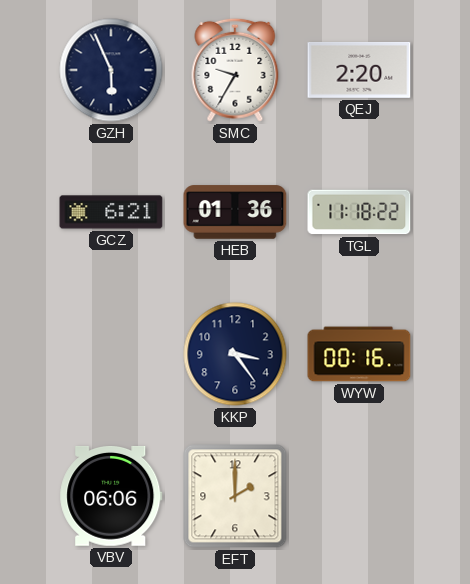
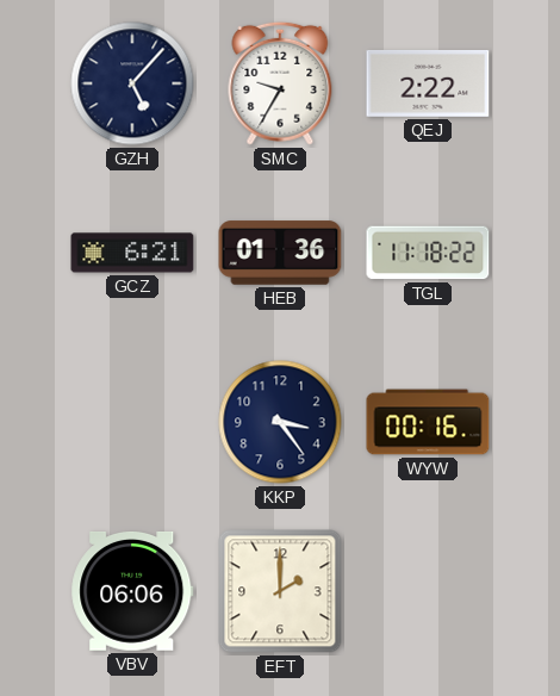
GZH: 5:56 -> 5:07
QEJ: 2:20 -> 2:22
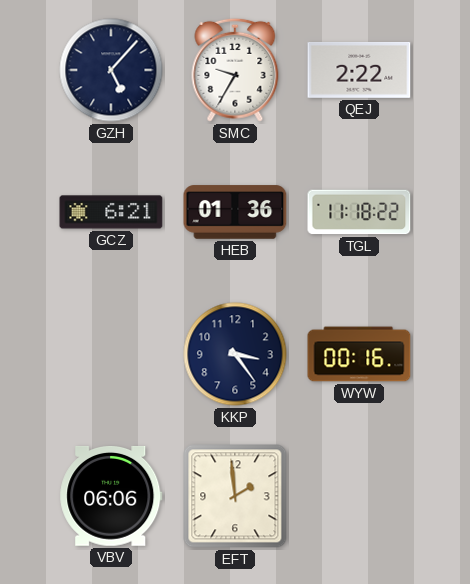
EFT: 2:00 -> 1:59
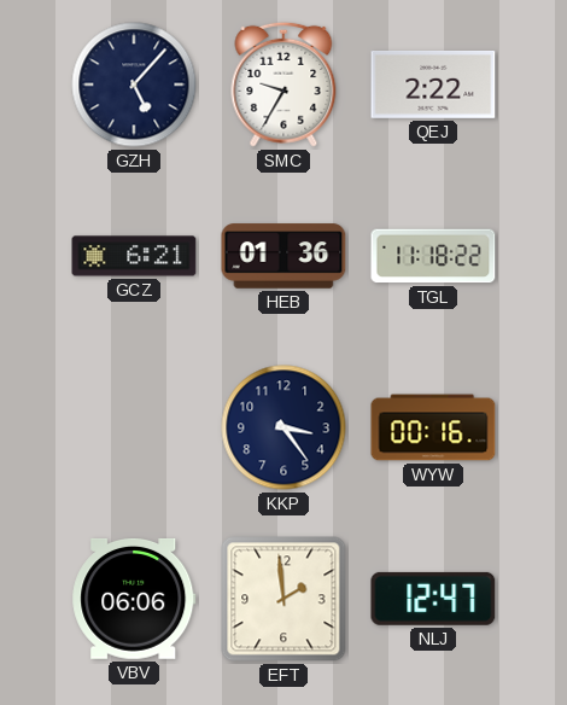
NLJ: none -> 12:47
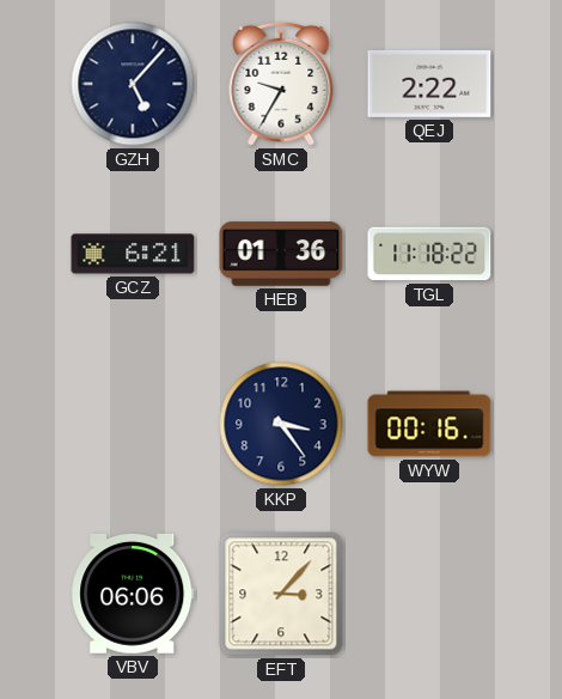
EFT: 1:59 -> 3:07
NLJ: 12:47 -> none
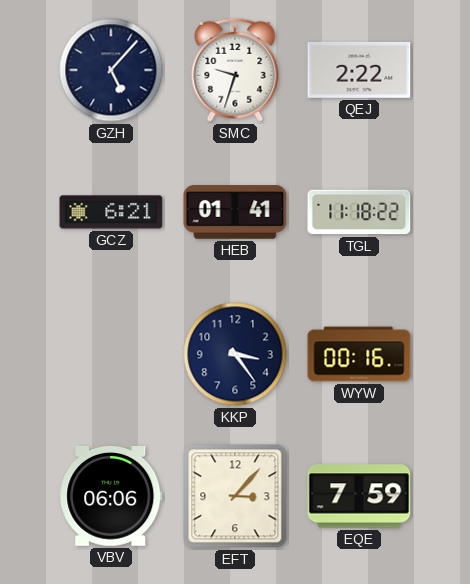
SMC: 9:35 -> 9:33
HEB: 01:36 -> 01:41
EQE: none -> 7:59
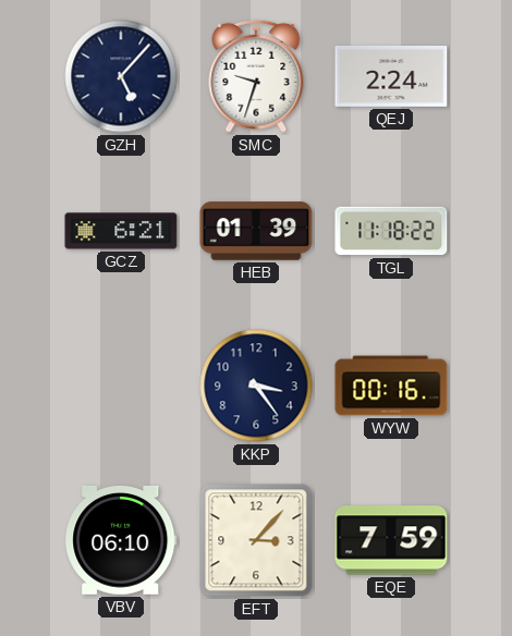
QEJ: 2:22 -> 2:24
HEB: 01:41 -> 01:39
VBV: 06:06 -> 06:10
